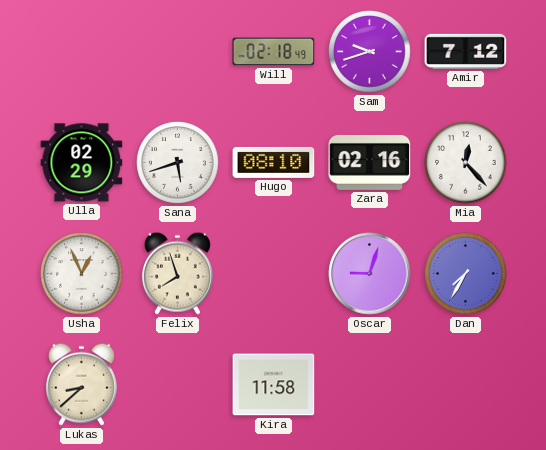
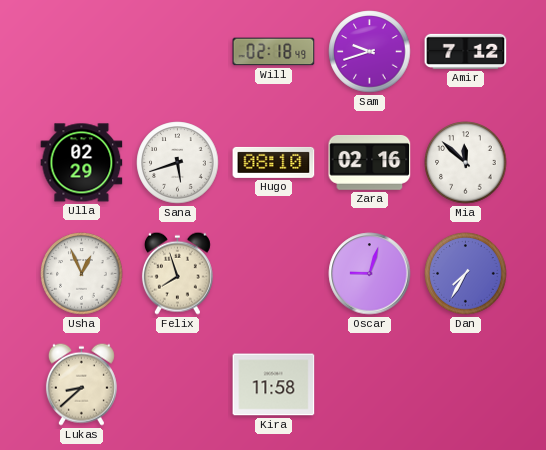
Mia: 12:23 -> 11:52
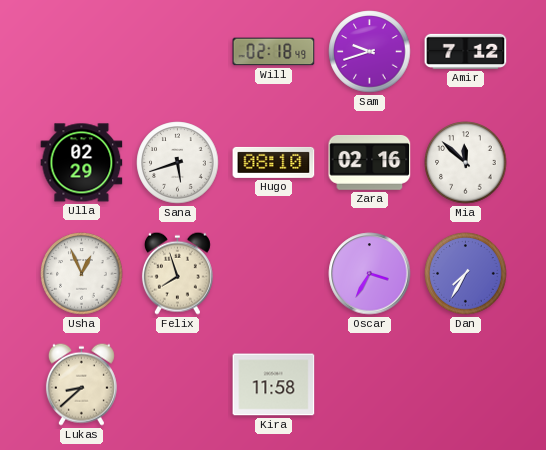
Oscar: 9:03 -> 3:35
